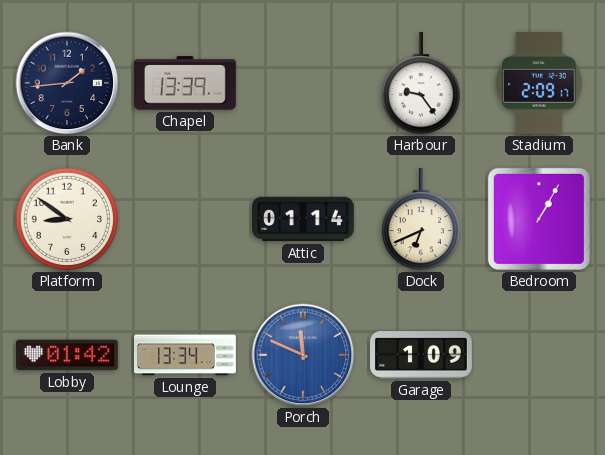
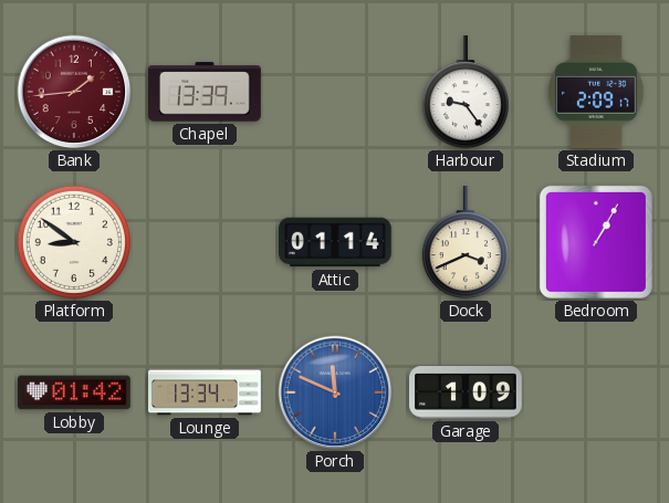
Bank dial: navy -> burgundy
Dock: 6:41 -> 3:41
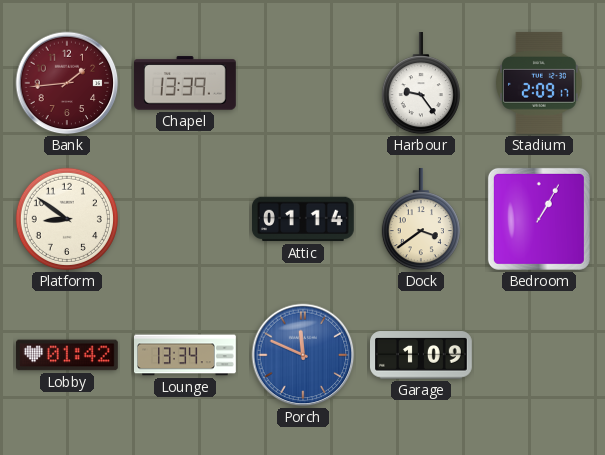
Dock: 3:41 -> 3:39
